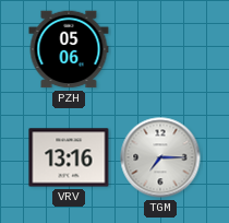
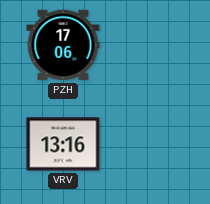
PZH: 05:06 -> 17:06
TGM: 7:15 -> none
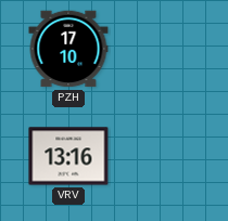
PZH: 17:06 -> 17:10
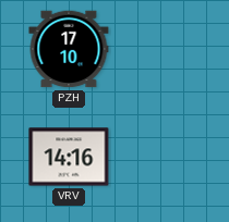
VRV: 13:16 -> 14:16
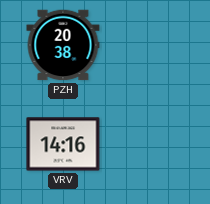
PZH: 17:10 -> 20:38
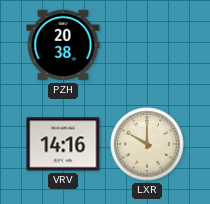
LXR: none -> 10:00
